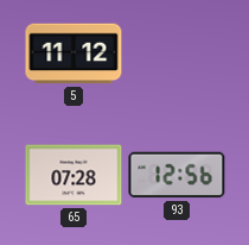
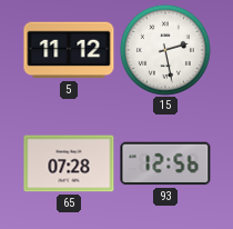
15: none -> 2:28
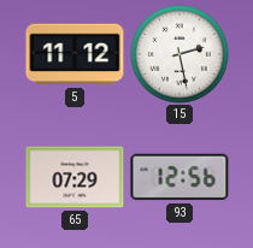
65: 07:28 -> 07:29
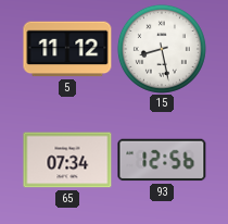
15: 2:28 -> 8:28
65: 07:29 -> 07:34
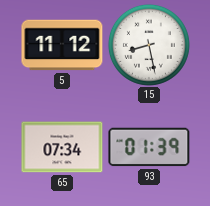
93: 12:56 -> 01:39
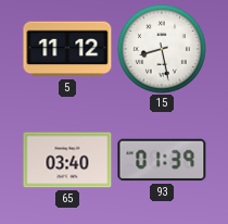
65: 07:34 -> 03:40
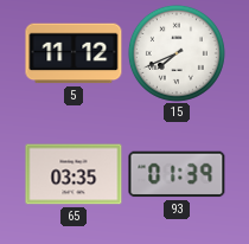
15: 8:28 -> 7:41
65: 03:40 -> 03:35
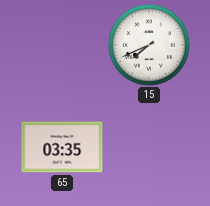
5: 11:12 -> none
93: 01:39 -> none
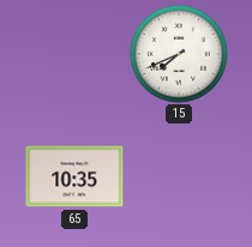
65: 03:35 -> 10:35
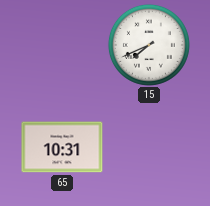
65: 10:35 -> 10:31
